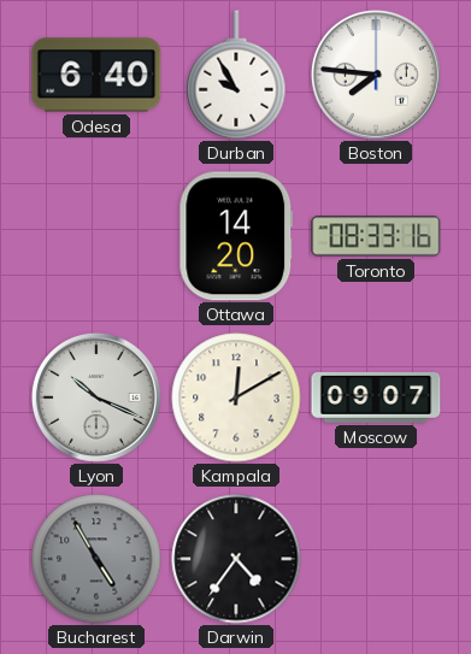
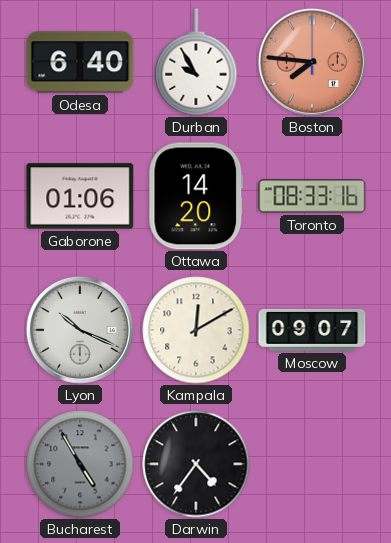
Boston dial: white -> salmon
Gaborone: none -> 01:06
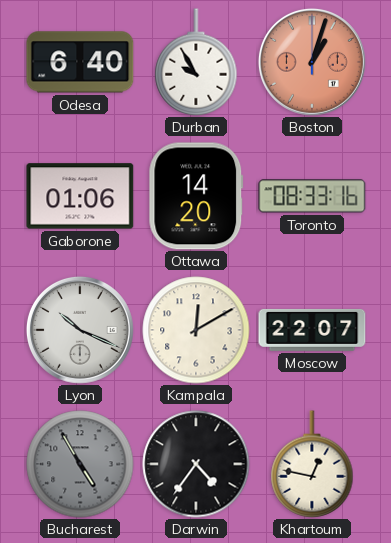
Boston: 7:46 -> 1:03
Moscow: 09:07 -> 22:07
Khartoum: none -> 12:47
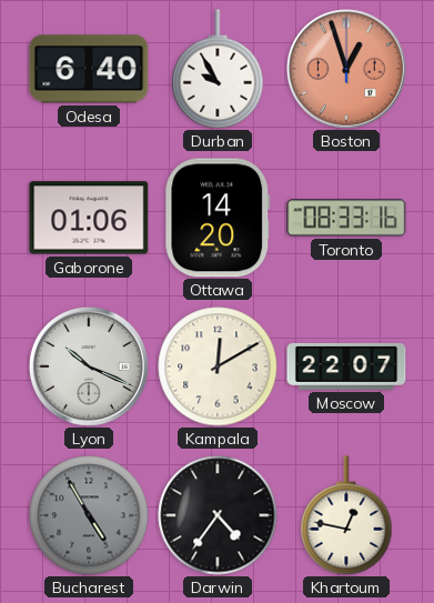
Boston: 1:03 -> 12:57
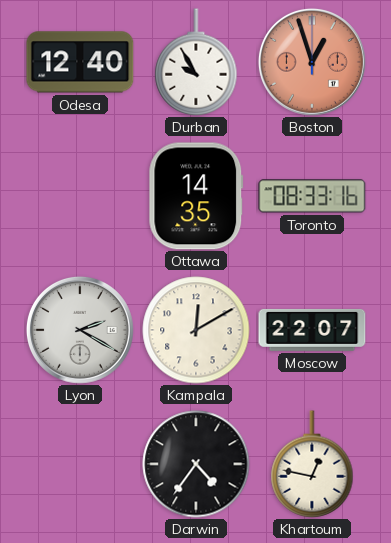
Odesa: 6:40 -> 12:40
Gaborone: 01:06 -> none
Ottawa: 14:20 -> 14:35
Lyon: 10:19 -> 2:20
Bucharest: 4:55 -> none
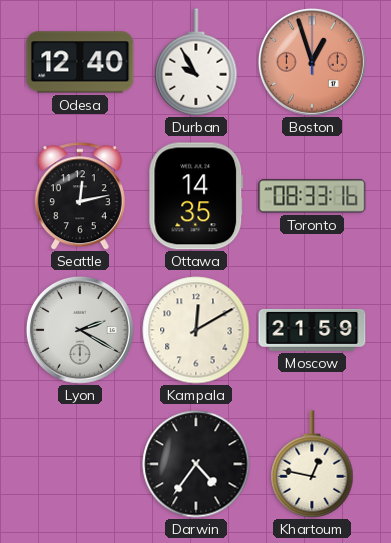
Seattle: none -> 12:13
Moscow: 22:07 -> 21:59
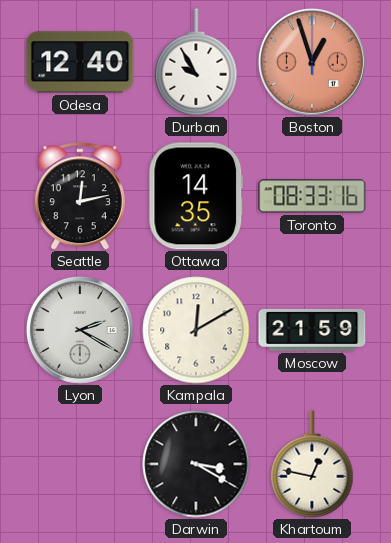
Darwin: 4:36 -> 3:20
